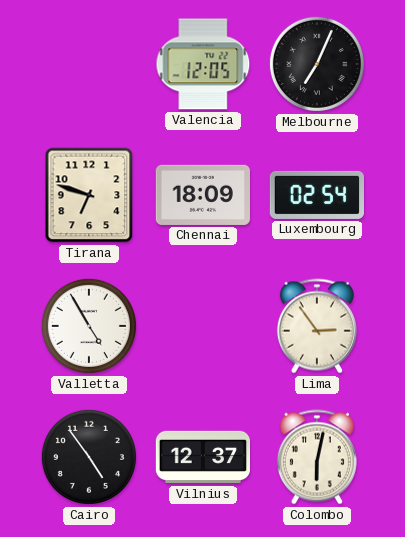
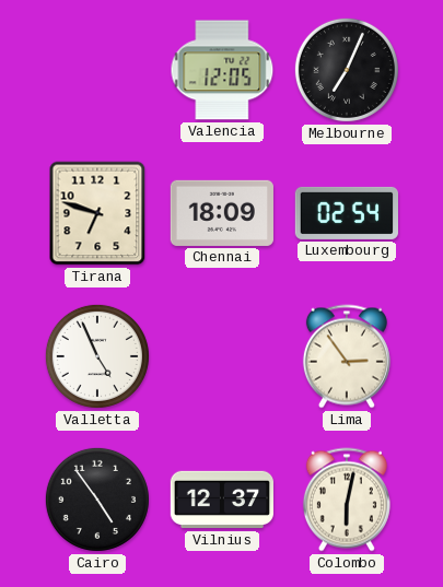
Valletta: 4:55 -> 4:56
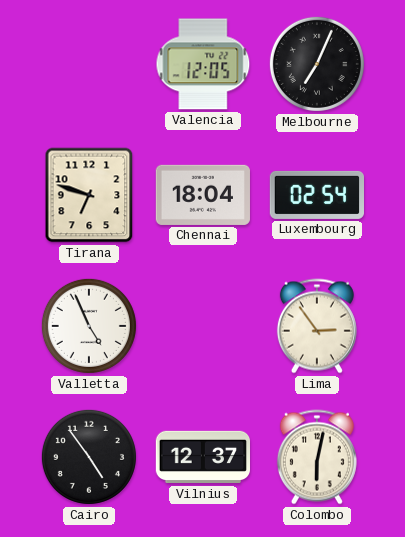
Chennai: 18:09 -> 18:04
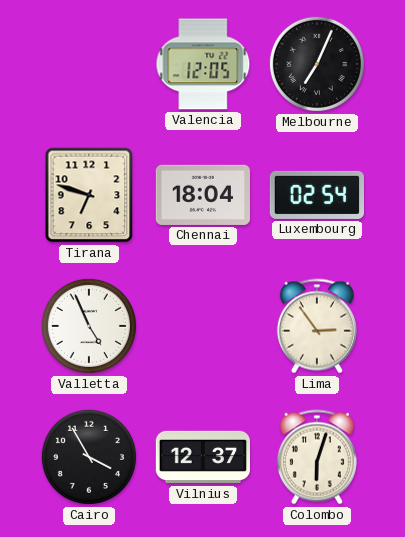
Cairo: 4:54 -> 3:55
Colombo: 6:02 -> 6:03
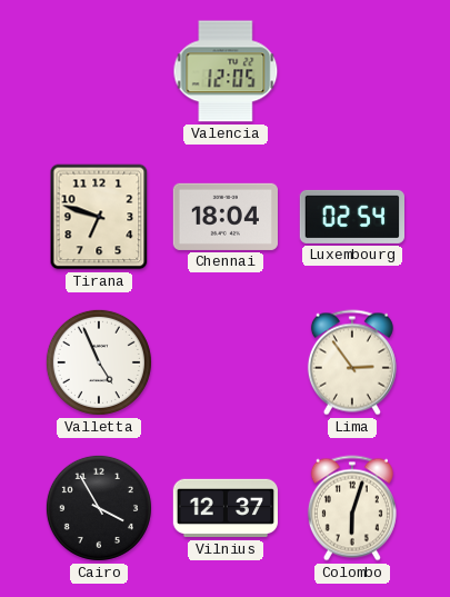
Melbourne: 7:04 -> none
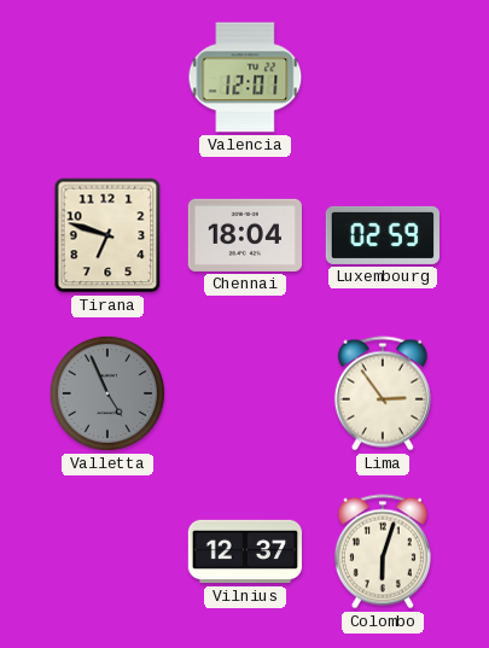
Valencia: 12:05 -> 12:01
Luxembourg: 02:54 -> 02:59
Valletta dial: white -> grey
Cairo: 3:55 -> none
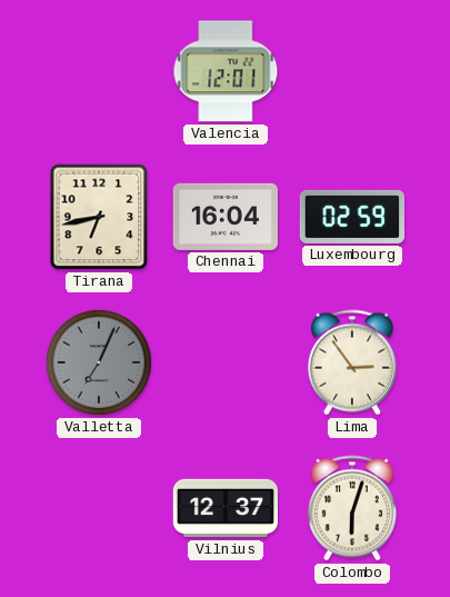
Tirana: 6:48 -> 6:43
Chennai: 18:04 -> 16:04
Valletta: 4:56 -> 7:04
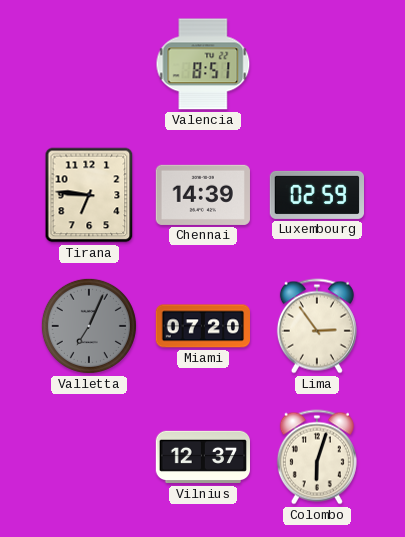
Valencia: 12:01 -> 8:51
Tirana: 6:43 -> 6:46
Chennai: 16:04 -> 14:39
Miami: none -> 07:20
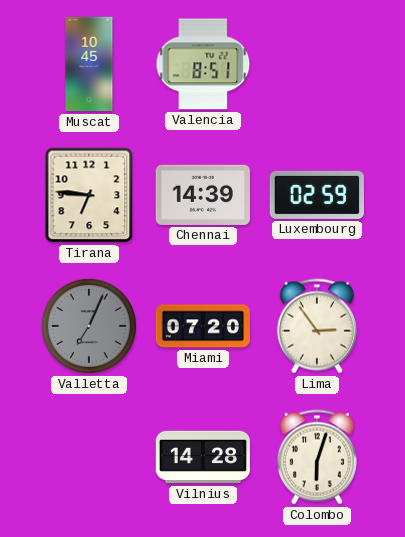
Muscat: none -> 10:45
Vilnius: 12:37 -> 14:28
